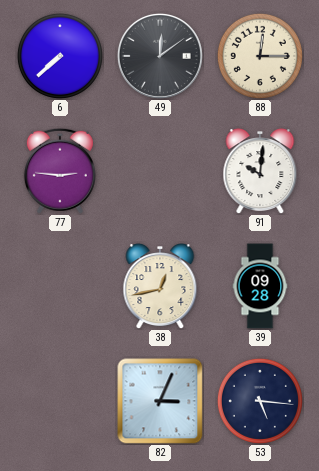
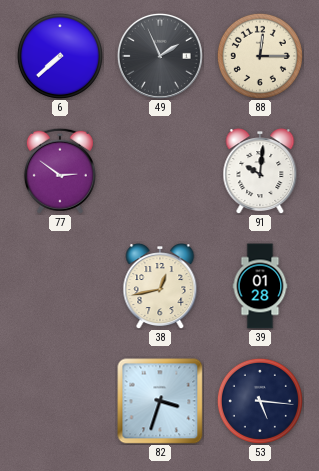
49: 12:09 -> 1:56
77: 2:46 -> 2:51
39: 09:28 -> 01:28
82: 3:04 -> 3:33
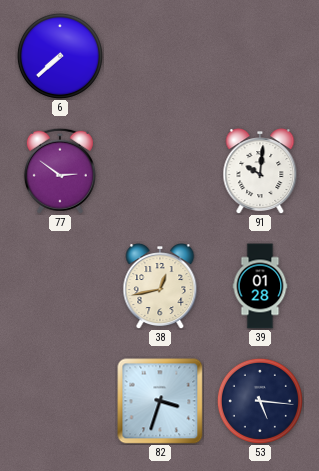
49: 1:56 -> none
88: 12:15 -> none
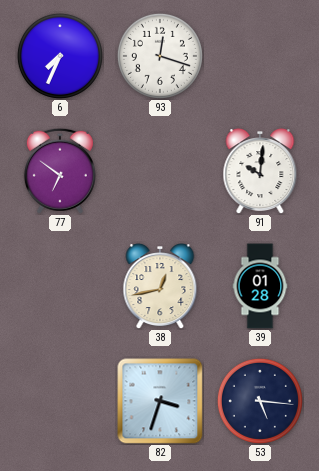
6: 7:38 -> 7:34
93: none -> 12:18
77: 2:51 -> 6:51
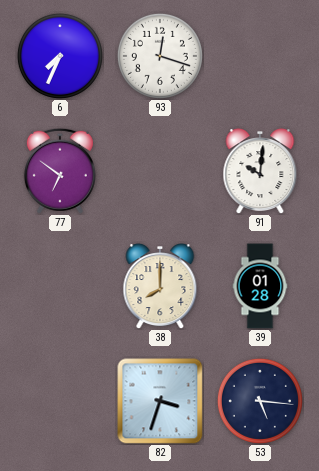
38: 12:43 -> 8:00
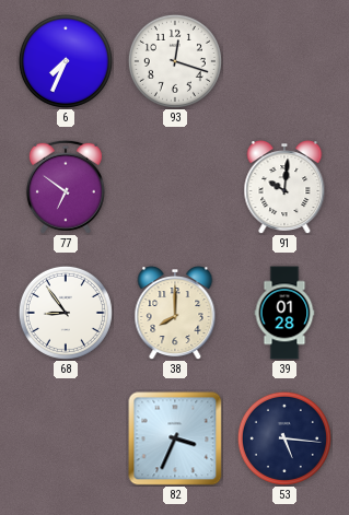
68: none -> 8:54
82: 3:33 -> 3:34
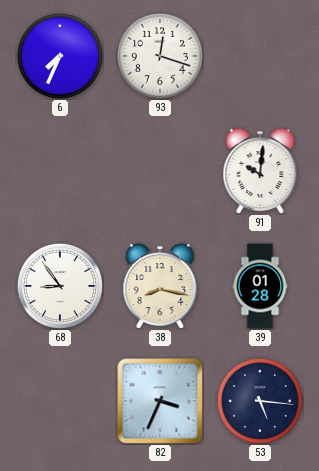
77: 6:51 -> none
38: 8:00 -> 8:17
